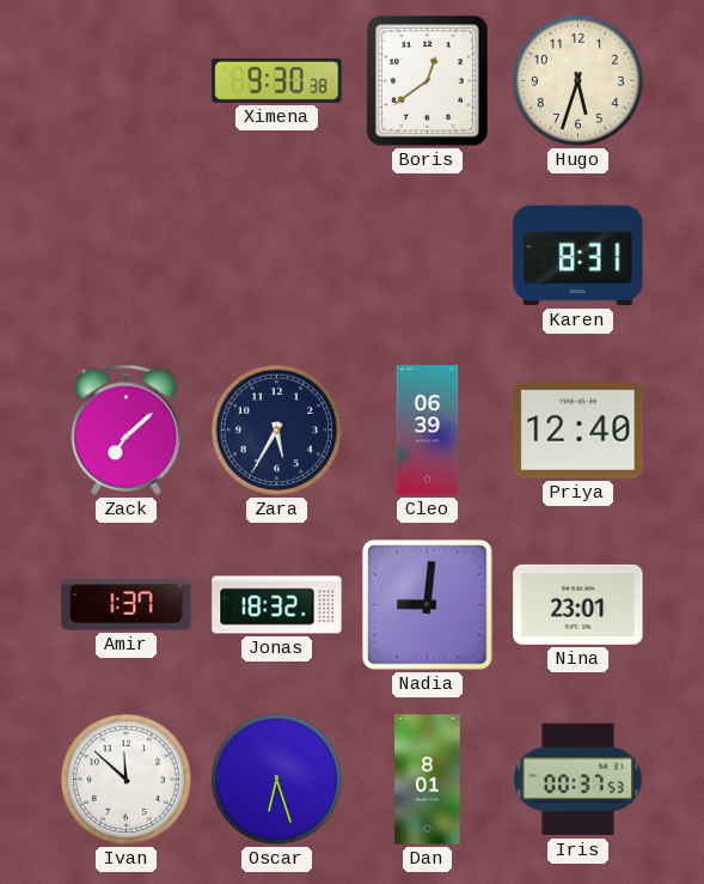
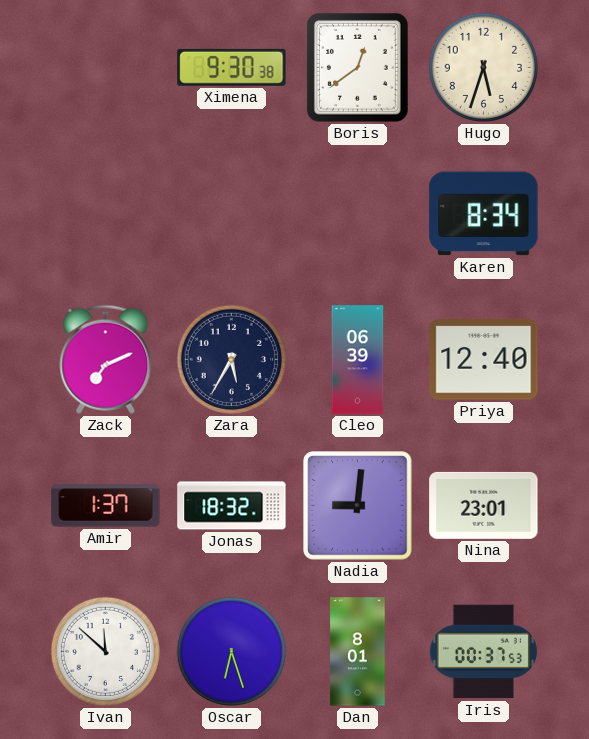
Karen: 8:31 -> 8:34
Zack: 7:08 -> 7:11
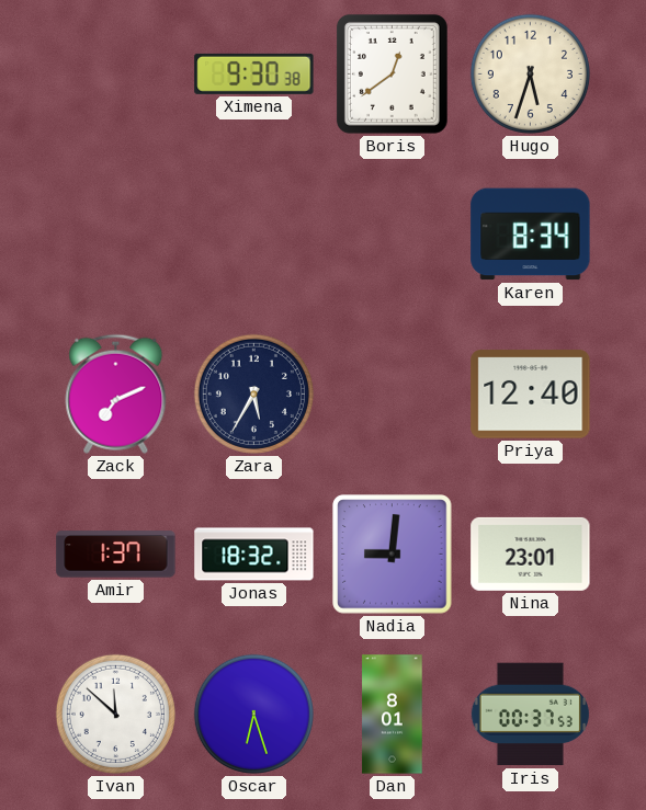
Cleo: 06:39 -> none
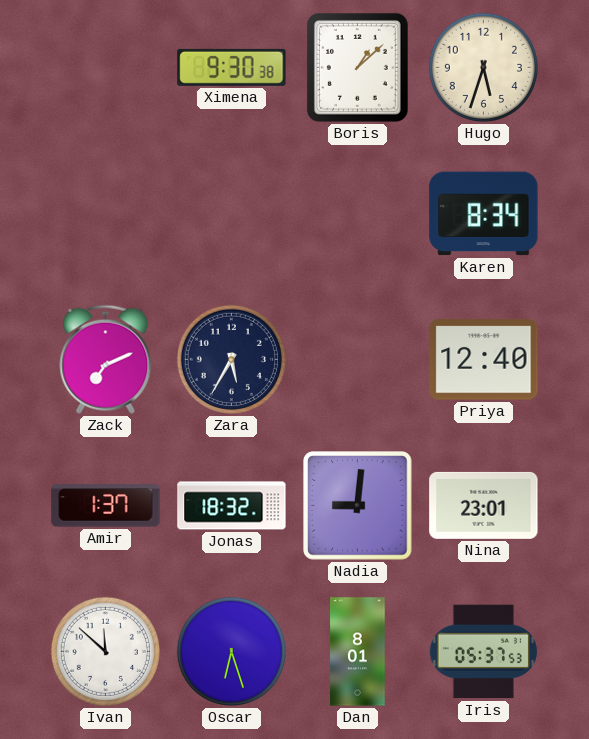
Boris: 12:39 -> 1:08
Iris: 00:37 -> 05:37
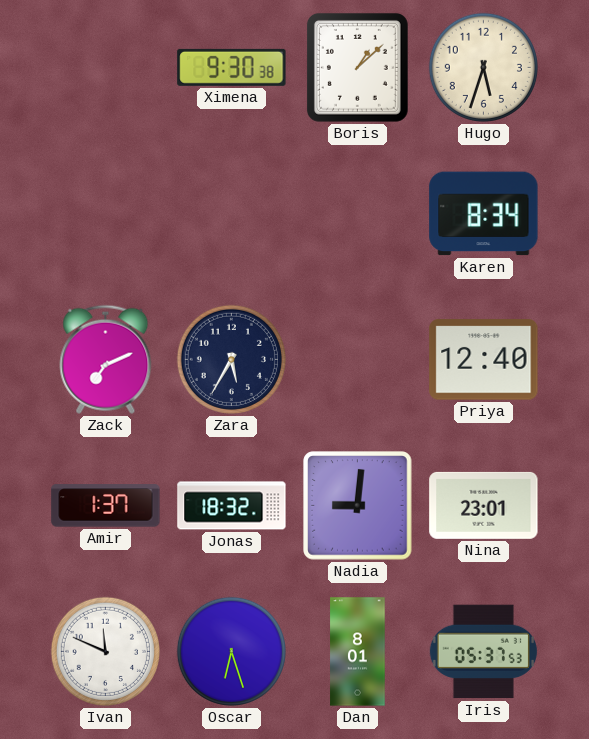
Ivan: 11:52 -> 11:49
